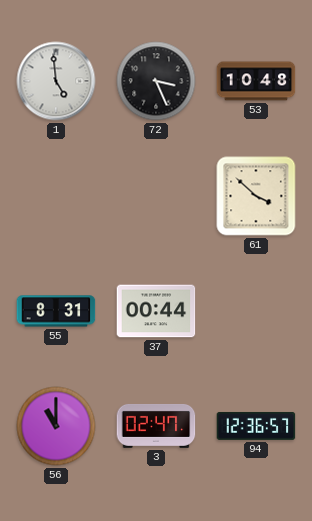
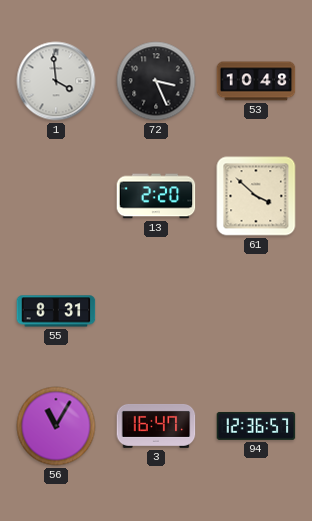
1: 4:59 -> 3:59
13: none -> 2:20
37: 00:44 -> none
56: 11:00 -> 11:05
3: 02:47 -> 16:47
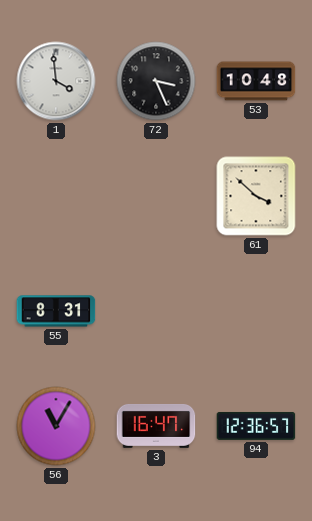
13: 2:20 -> none
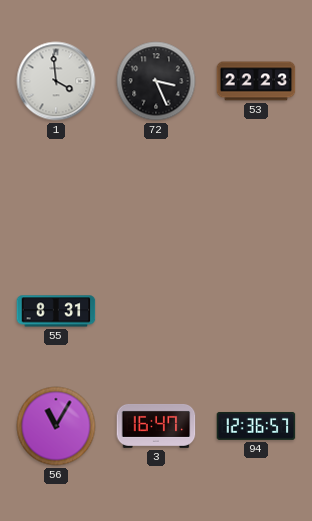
53: 10:48 -> 22:23
61: 3:52 -> none
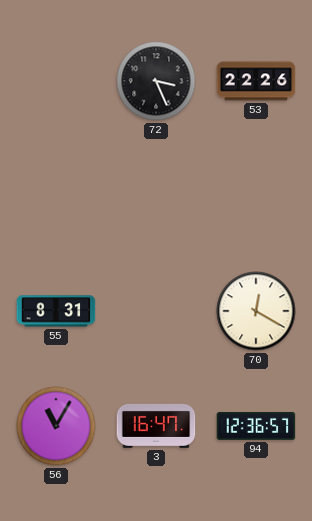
1: 3:59 -> none
53: 22:23 -> 22:26
70: none -> 12:20
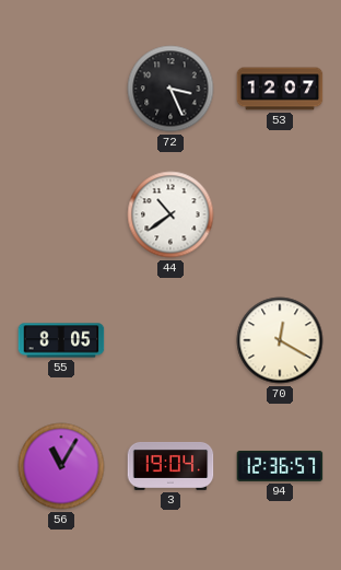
53: 22:26 -> 12:07
44: none -> 10:39
55: 8:31 -> 8:05
3: 16:47 -> 19:04
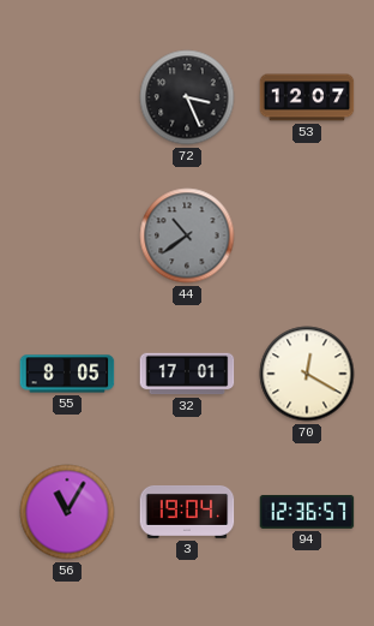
44 dial: white -> grey
32: none -> 17:01
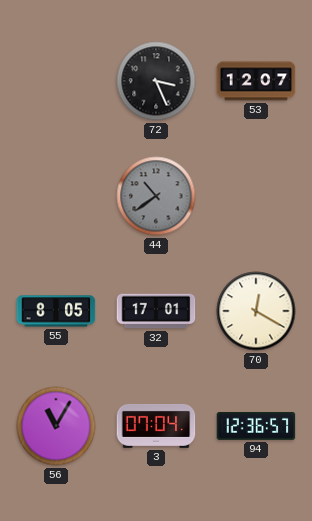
3: 19:04 -> 07:04
